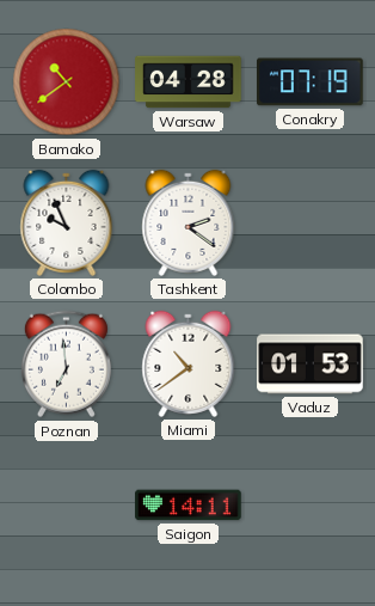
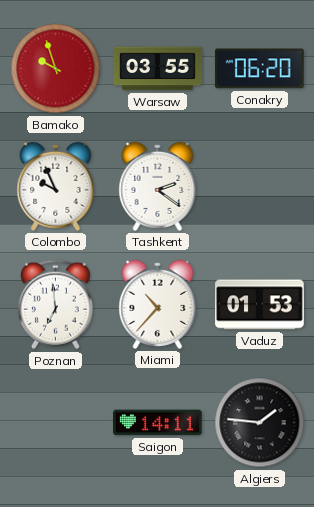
Bamako: 10:39 -> 9:57
Warsaw: 04:28 -> 03:55
Conakry: 07:19 -> 06:20
Miami: 10:39 -> 10:37
Algiers: none -> 1:46
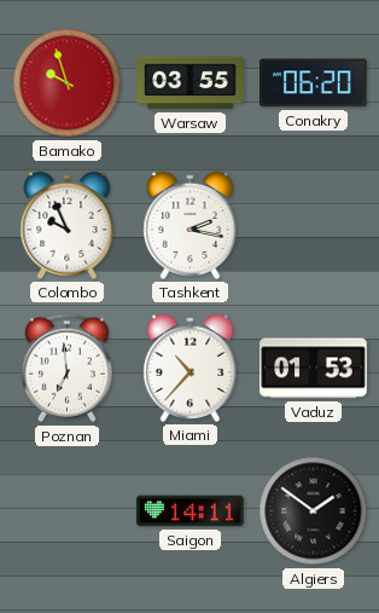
Tashkent: 2:21 -> 2:17
Algiers: 1:46 -> 1:51
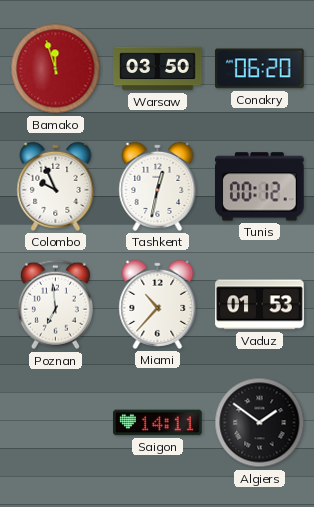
Bamako: 9:57 -> 11:57
Warsaw: 03:55 -> 03:50
Tashkent: 2:17 -> 12:32
Tunis: none -> 00:12
